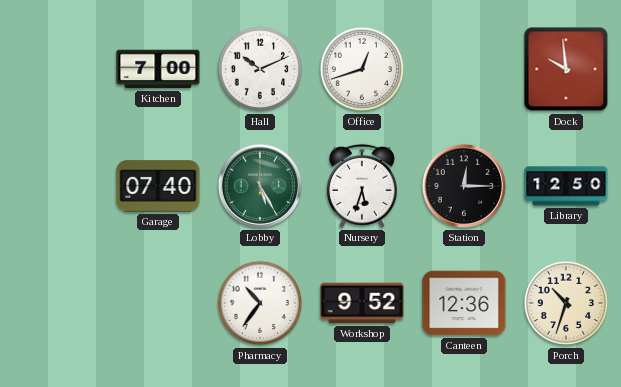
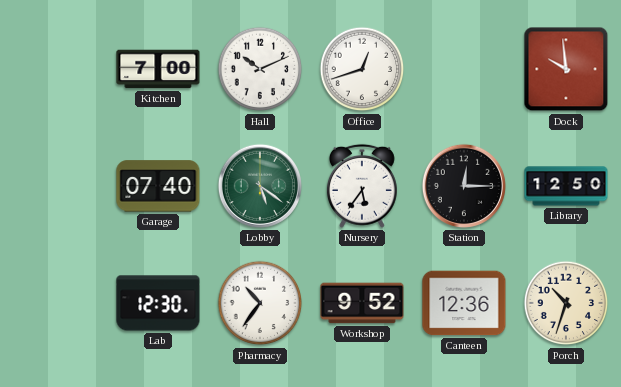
Lobby: 5:25 -> 5:21
Nursery: 5:33 -> 5:36
Lab: none -> 12:30
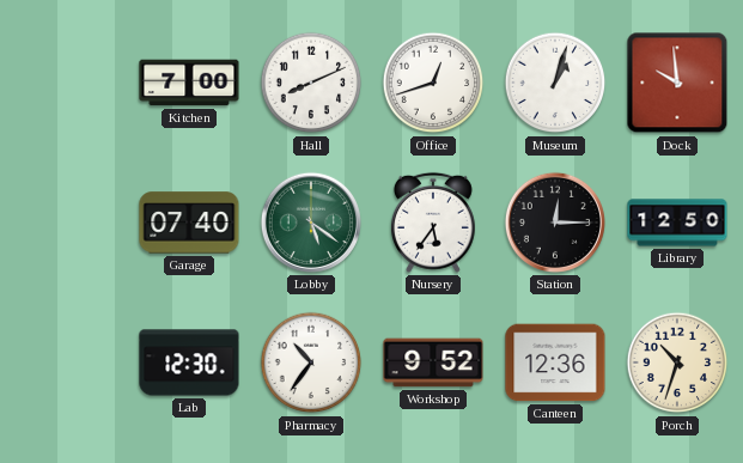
Hall: 10:11 -> 8:11
Museum: none -> 1:03
